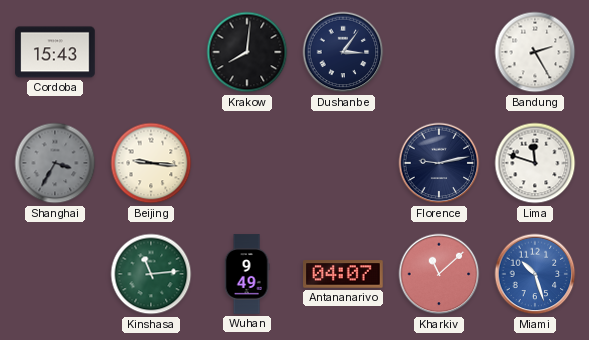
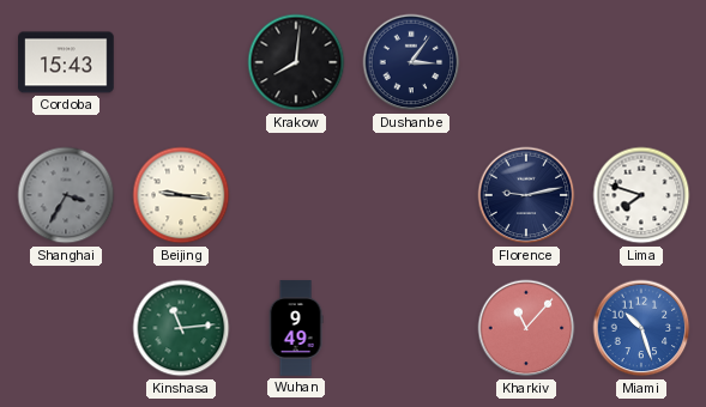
Bandung: 2:25 -> none
Lima: 11:48 -> 7:48
Antananarivo: 04:07 -> none
Kharkiv: 11:08 -> 11:07
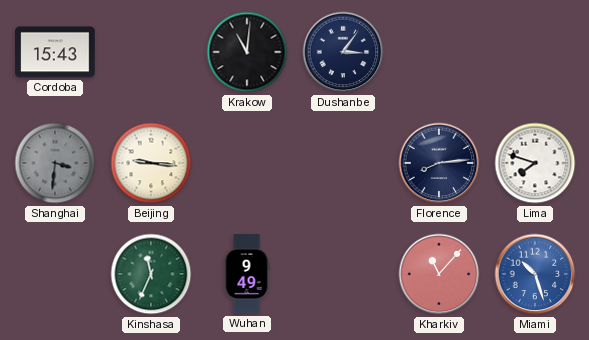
Krakow: 8:01 -> 11:01
Shanghai: 3:35 -> 3:31
Florence: 9:13 -> 8:14
Kinshasa: 11:14 -> 11:34
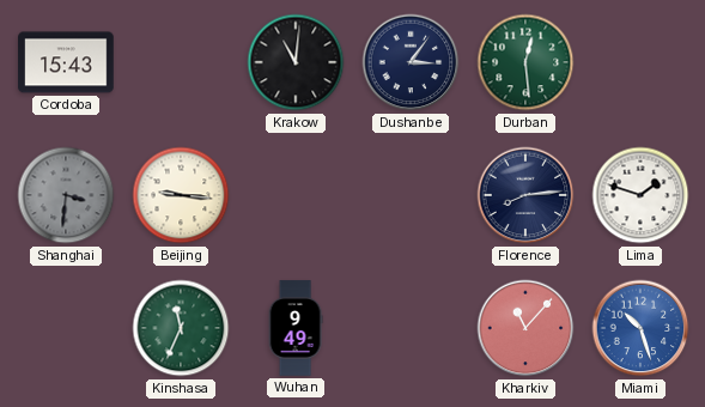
Durban: none -> 12:29
Lima: 7:48 -> 1:48
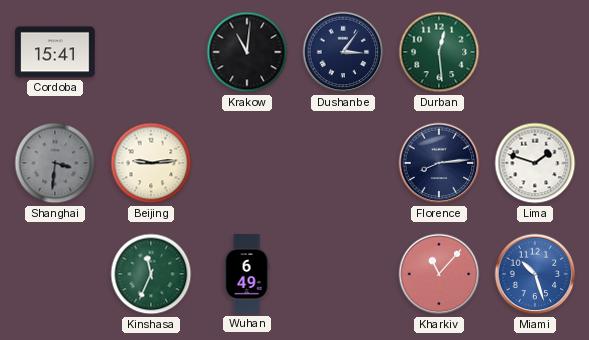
Cordoba: 15:43 -> 15:41
Beijing: 9:16 -> 9:14
Wuhan: 9:49 -> 6:49
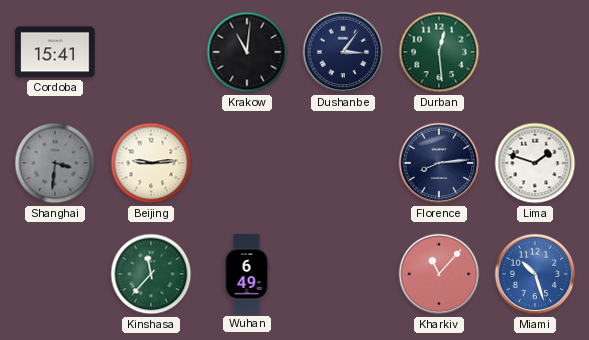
Kinshasa: 11:34 -> 11:37
